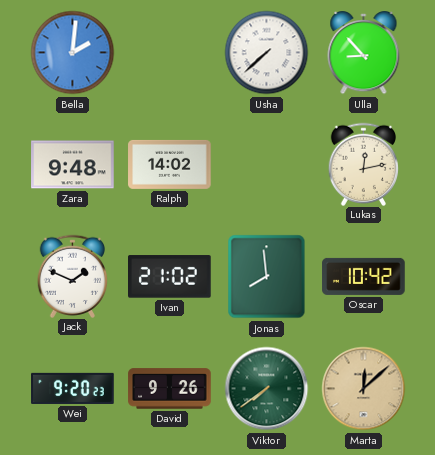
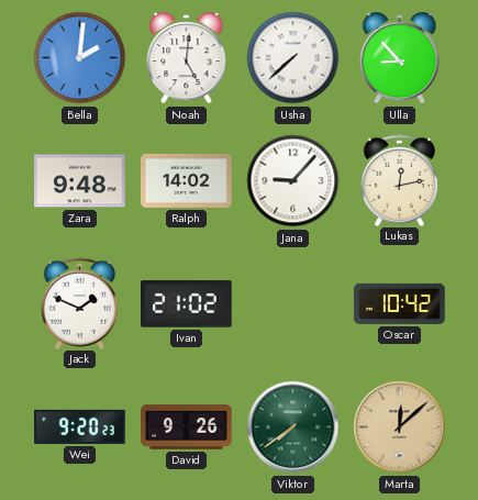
Noah: none -> 5:01
Jana: none -> 9:07
Jonas: 7:59 -> none
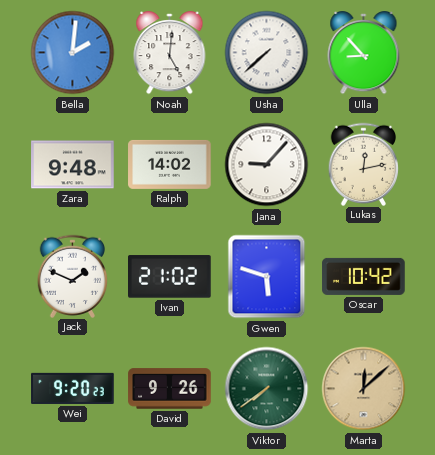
Gwen: none -> 5:48
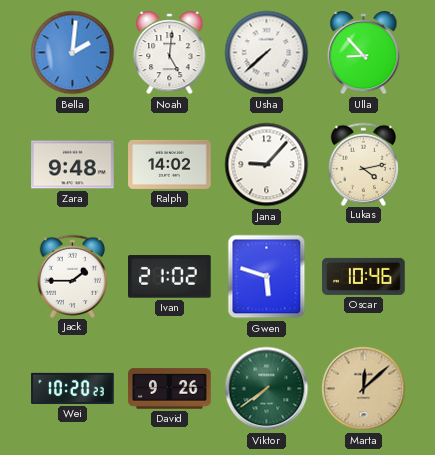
Lukas: 12:13 -> 4:13
Jack: 1:49 -> 1:45
Oscar: 10:42 -> 10:46
Wei: 9:20 -> 10:20
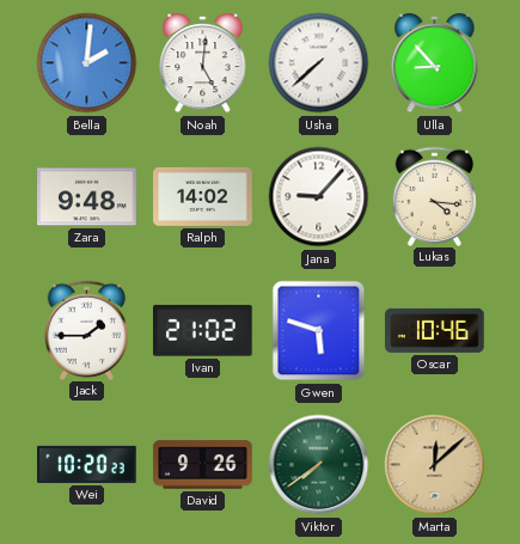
Lukas: 4:13 -> 4:16
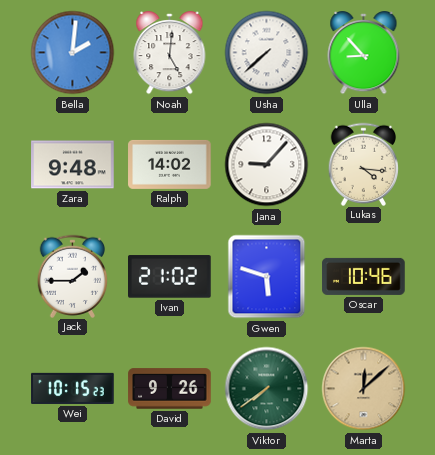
Wei: 10:20 -> 10:15
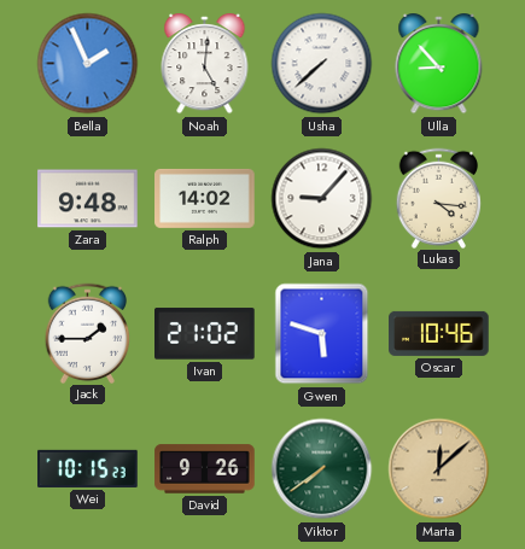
Bella: 2:01 -> 1:56
